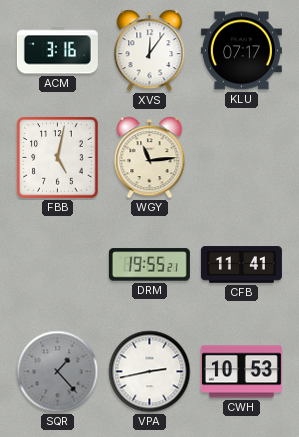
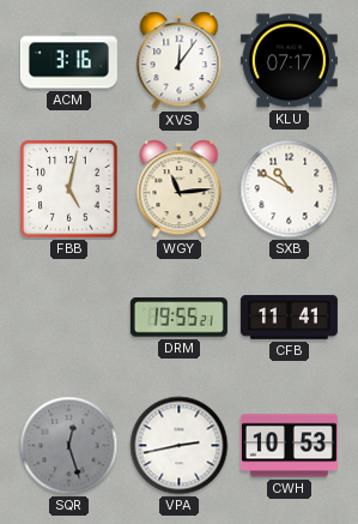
SXB: none -> 10:50
SQR: 1:23 -> 12:27
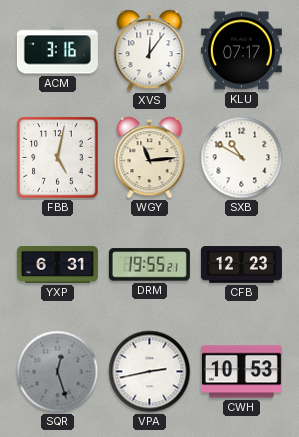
YXP: none -> 6:31
CFB: 11:41 -> 12:23
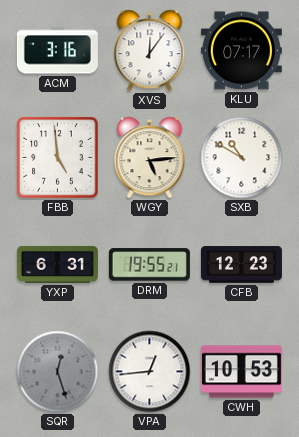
FBB: 5:02 -> 4:59
WGY: 11:14 -> 5:14
VPA: 2:43 -> 12:44
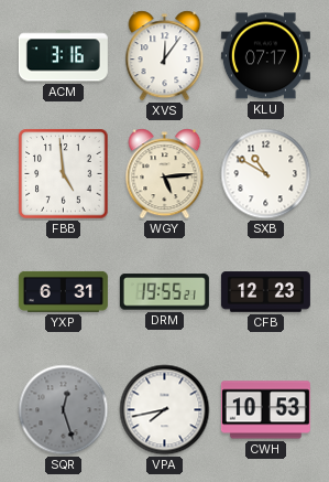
VPA: 12:44 -> 7:43
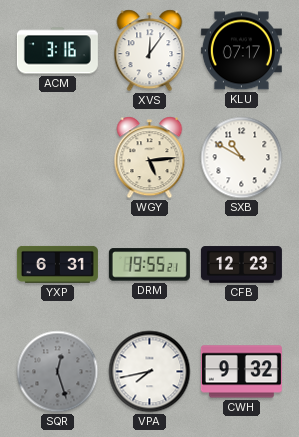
FBB: 4:59 -> none
CWH: 10:53 -> 9:32
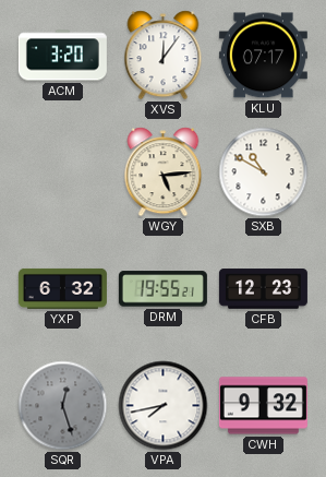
ACM: 3:16 -> 3:20
YXP: 6:31 -> 6:32
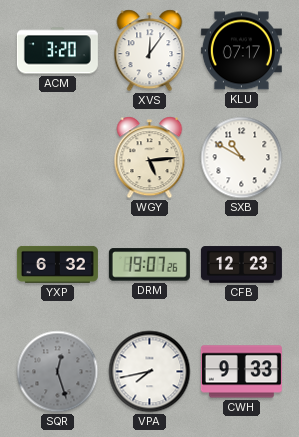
DRM: 19:55 -> 19:07
CWH: 9:32 -> 9:33
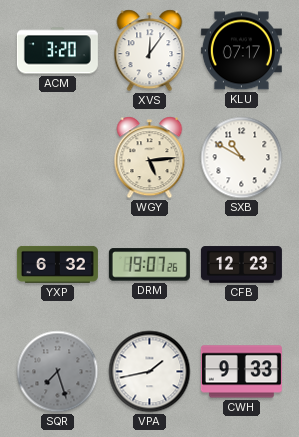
SQR: 12:27 -> 7:27
VPA: 7:43 -> 1:43
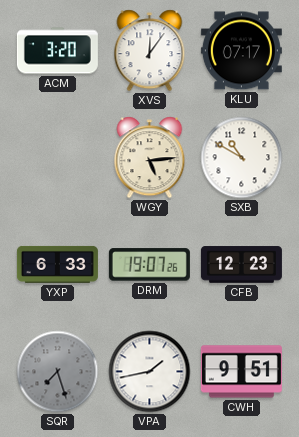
YXP: 6:32 -> 6:33
CWH: 9:33 -> 9:51
